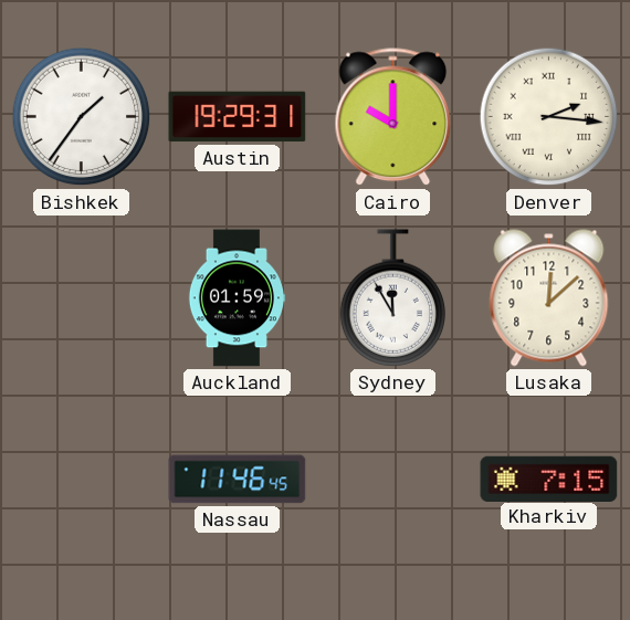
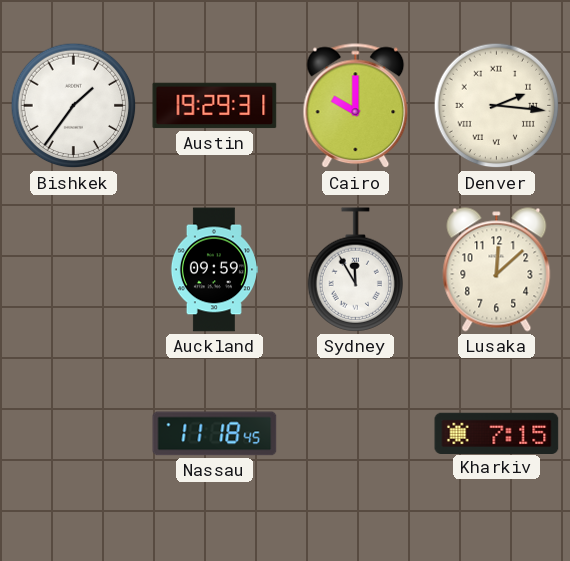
Auckland: 01:59 -> 09:59
Nassau: 11:46 -> 11:18
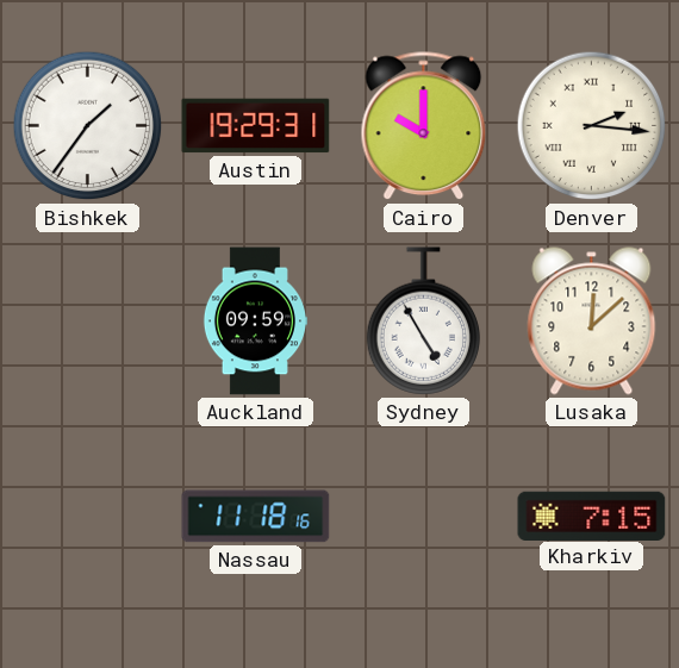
Sydney: 11:55 -> 4:55
Nassau: 11:18:45 -> 11:18:16
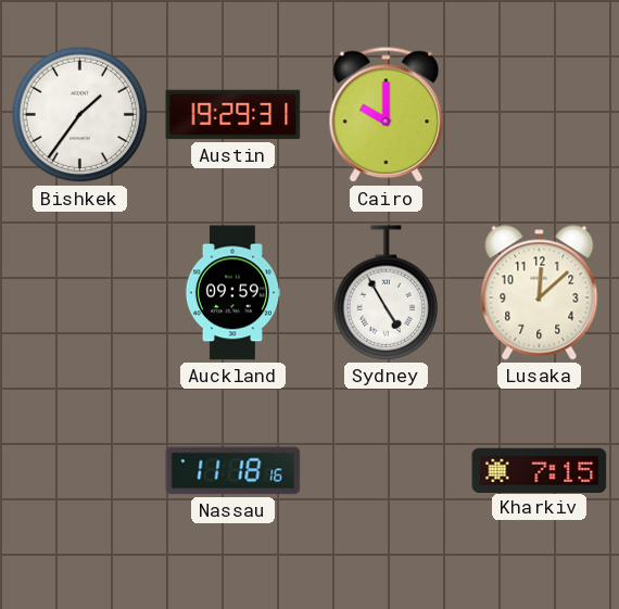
Denver: 2:16 -> none
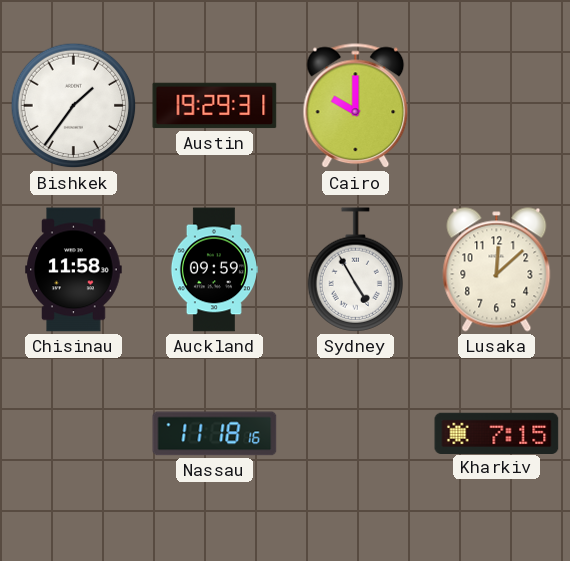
Chisinau: none -> 11:58
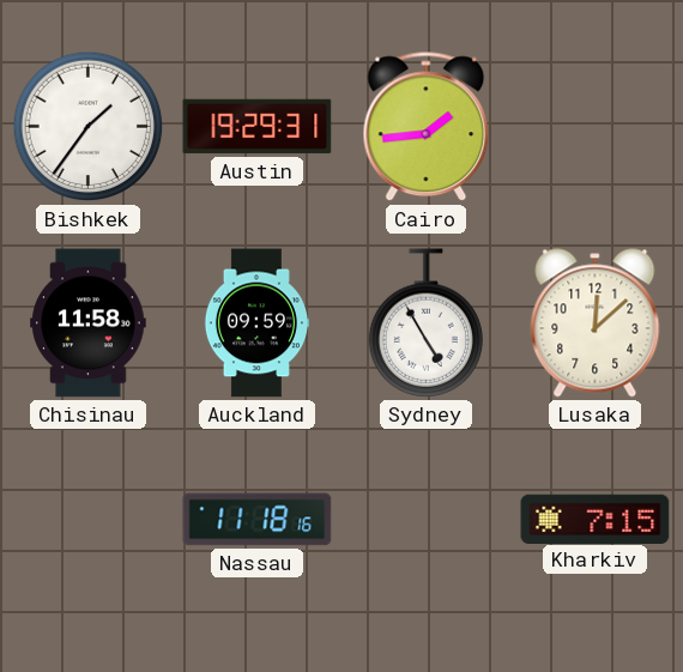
Cairo: 10:00 -> 1:44
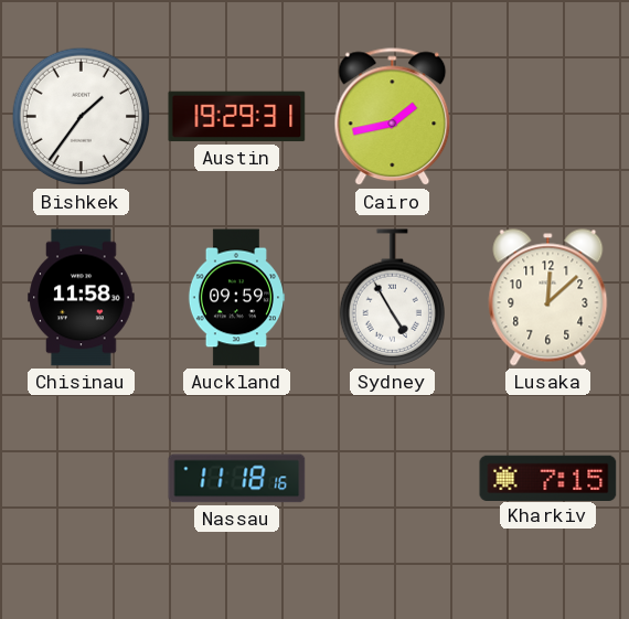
Cairo: 1:44 -> 1:43
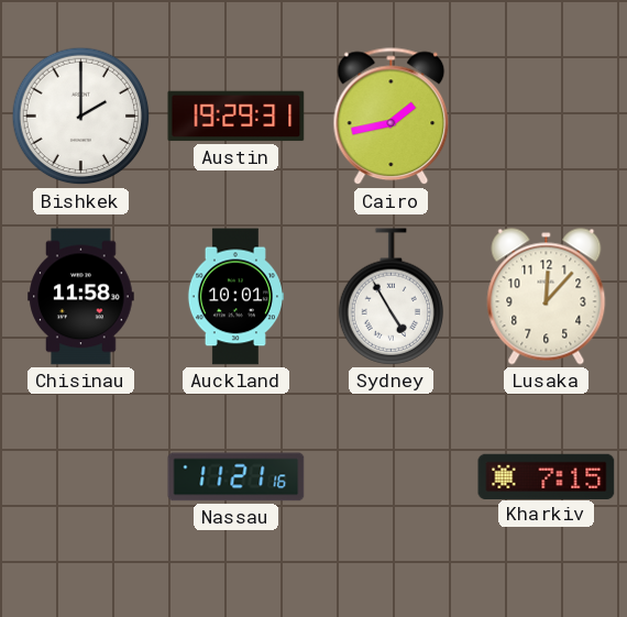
Bishkek: 1:36 -> 2:00
Auckland: 09:59 -> 10:01
Lusaka: 12:08 -> 12:07
Nassau: 11:18 -> 11:21
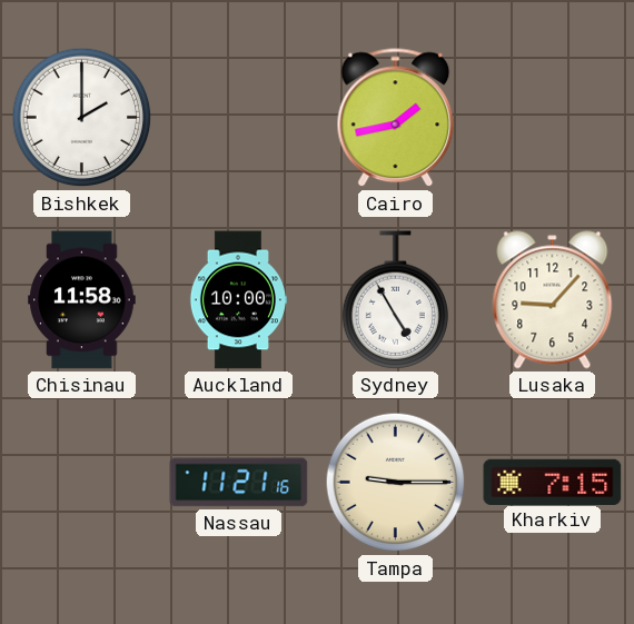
Austin: 19:29 -> none
Auckland: 10:01 -> 10:00
Lusaka: 12:07 -> 9:07
Tampa: none -> 9:15
